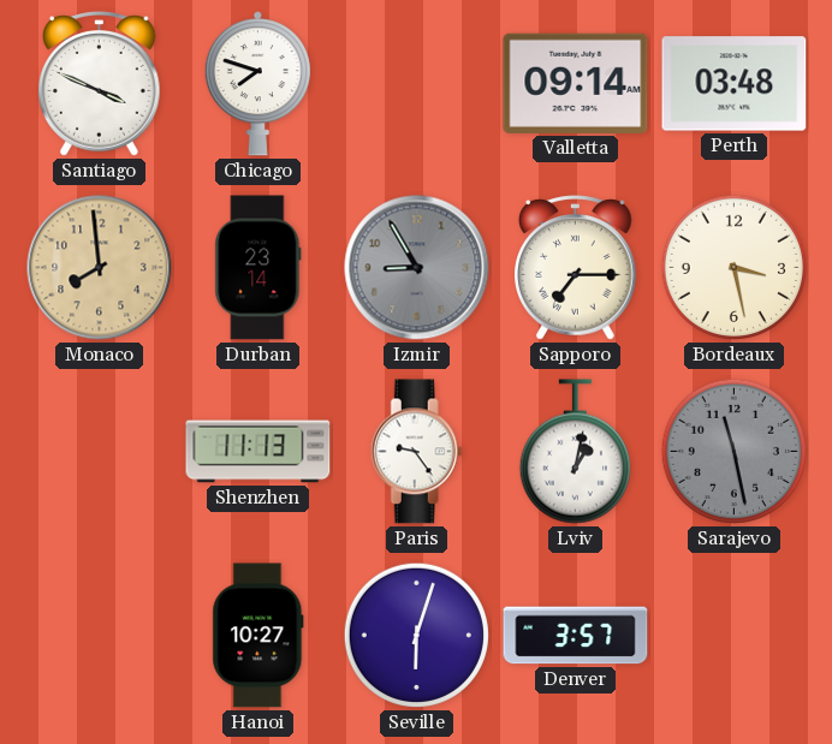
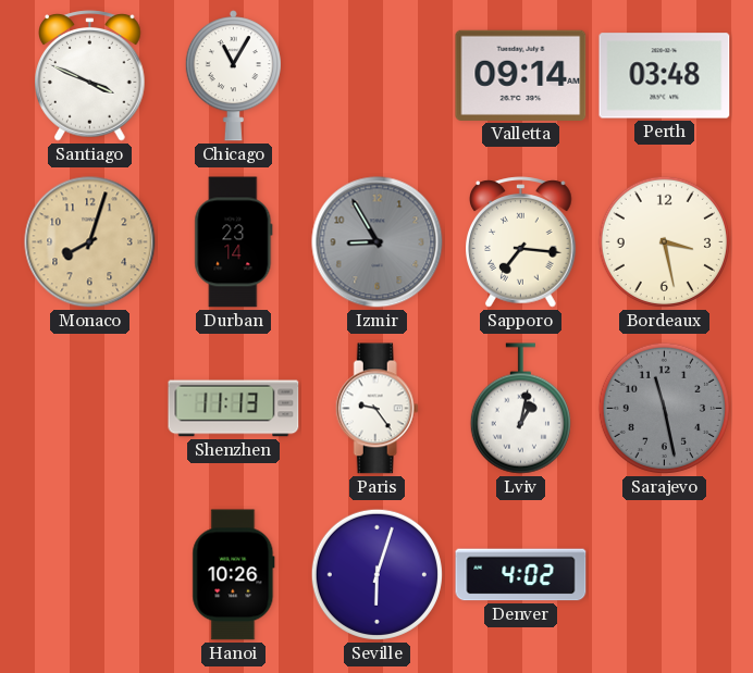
Chicago: 7:48 -> 11:05
Monaco: 7:59 -> 8:03
Sapporo: 7:15 -> 7:16
Hanoi: 10:27 -> 10:26
Denver: 3:57 -> 4:02
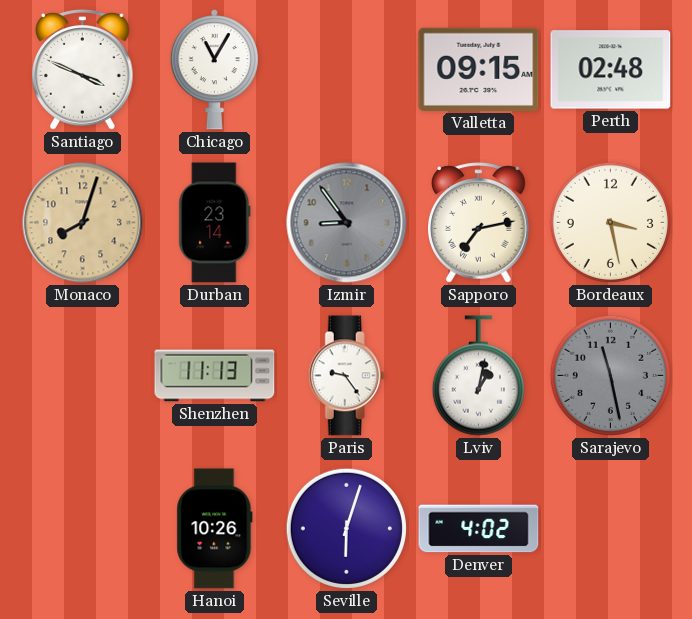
Valletta: 09:14 -> 09:15
Perth: 03:48 -> 02:48
Izmir: 8:55 -> 8:54
Sapporo: 7:16 -> 7:13
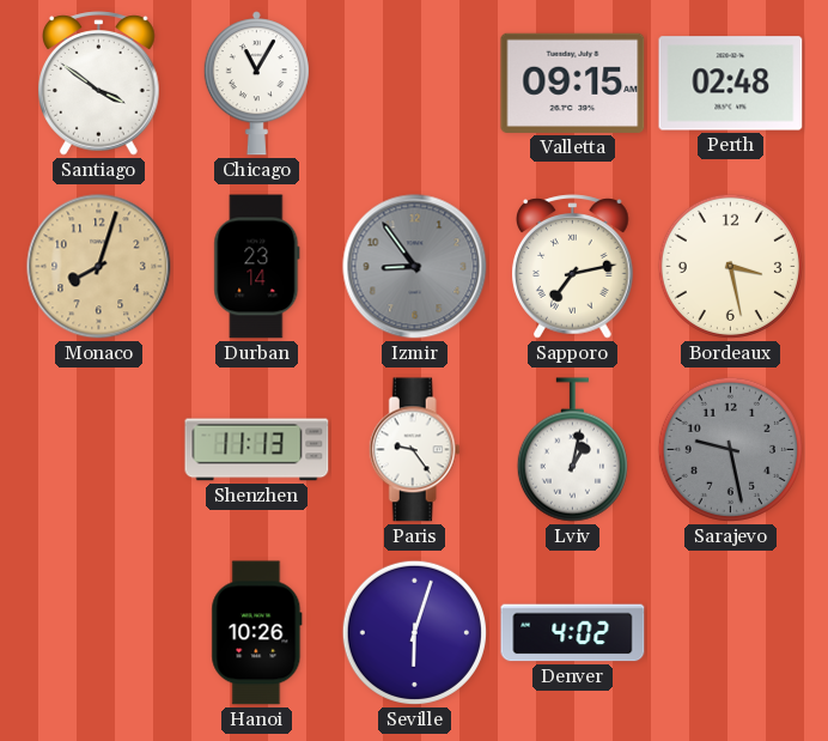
Santiago: 3:49 -> 3:51
Sarajevo: 11:28 -> 9:28
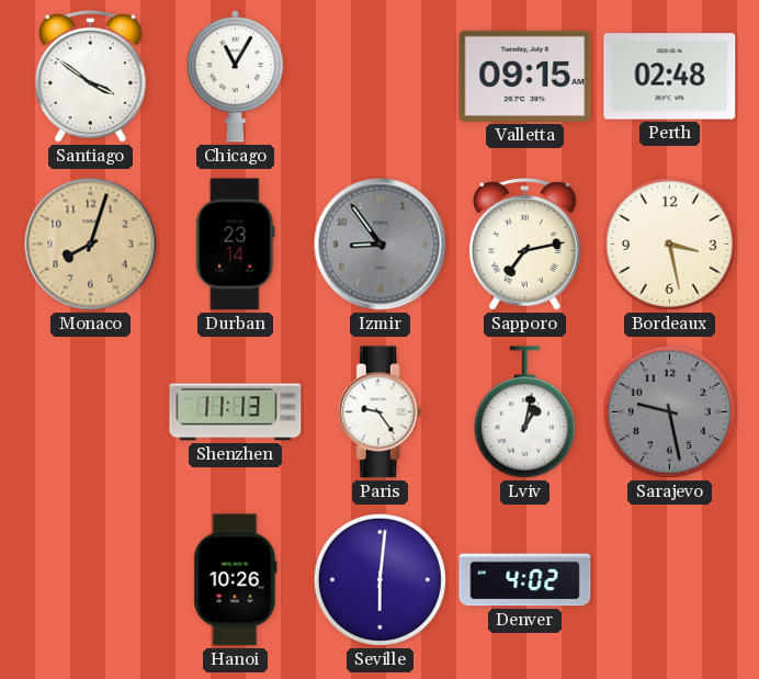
Seville: 6:03 -> 6:01
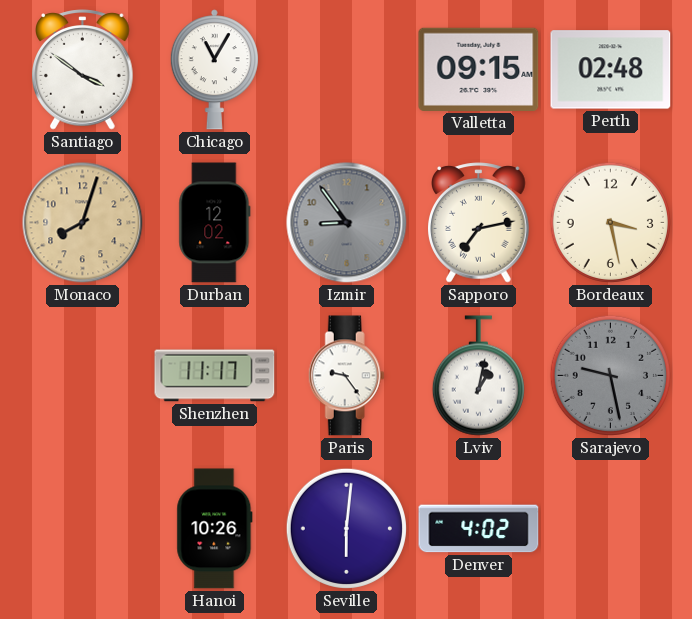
Durban: 23:14 -> 12:02
Shenzhen: 11:13 -> 11:17
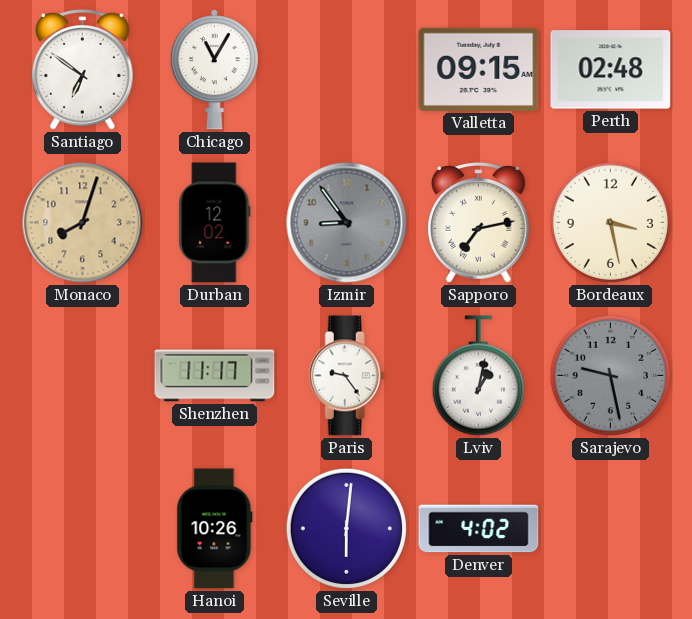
Santiago: 3:51 -> 6:51
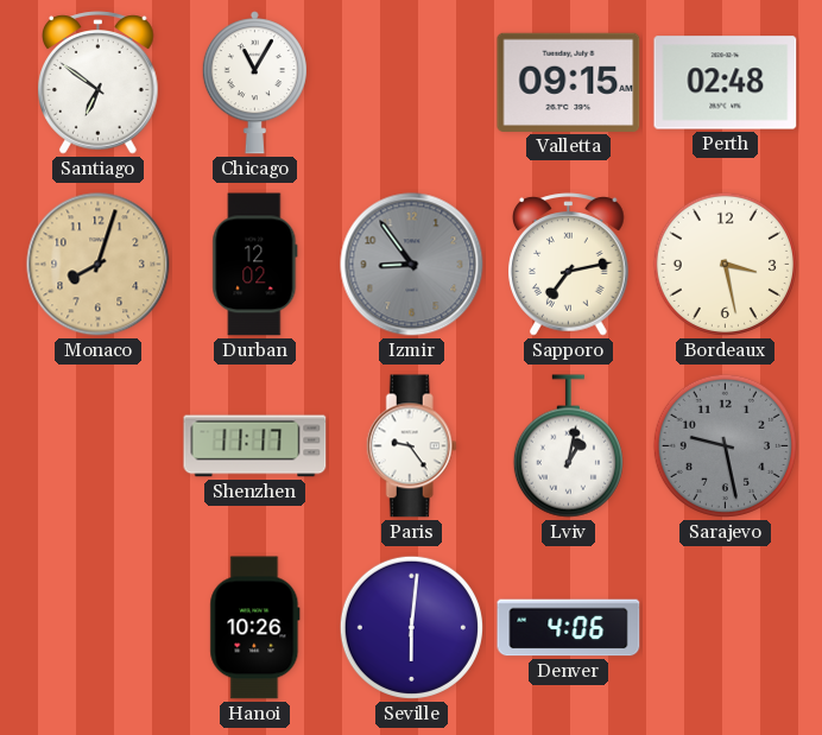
Denver: 4:02 -> 4:06
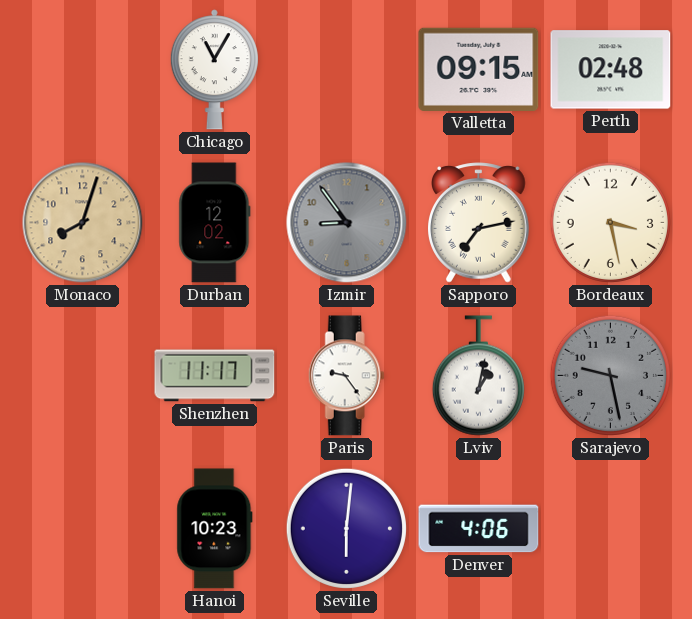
Santiago: 6:51 -> none
Hanoi: 10:26 -> 10:23
